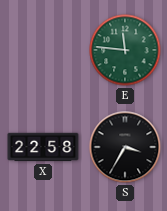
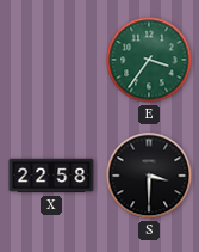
E: 11:46 -> 3:36
S: 3:35 -> 3:30
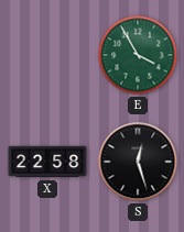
E: 3:36 -> 3:55
S: 3:30 -> 12:27
